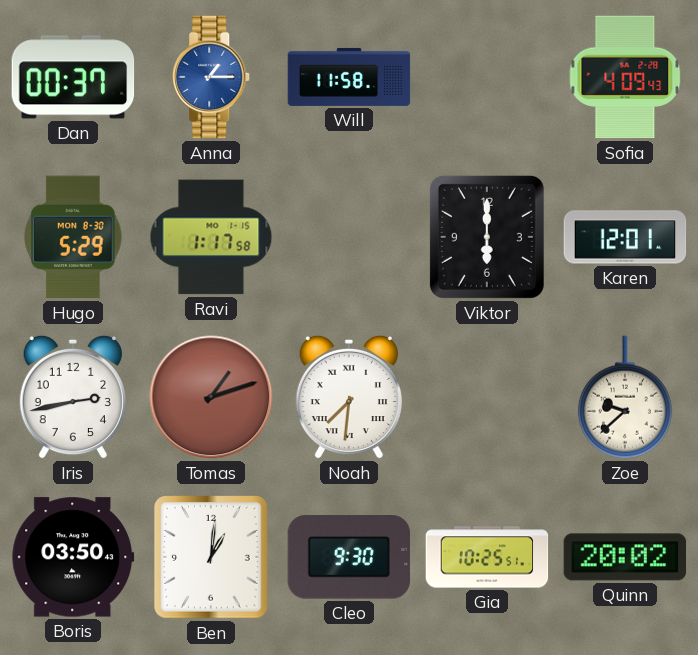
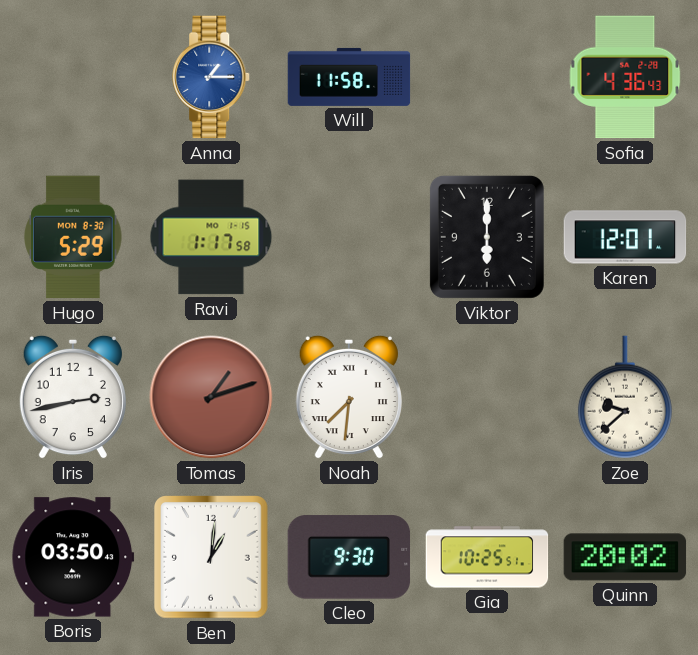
Dan: 00:37 -> none
Sofia: 4:09 -> 4:36
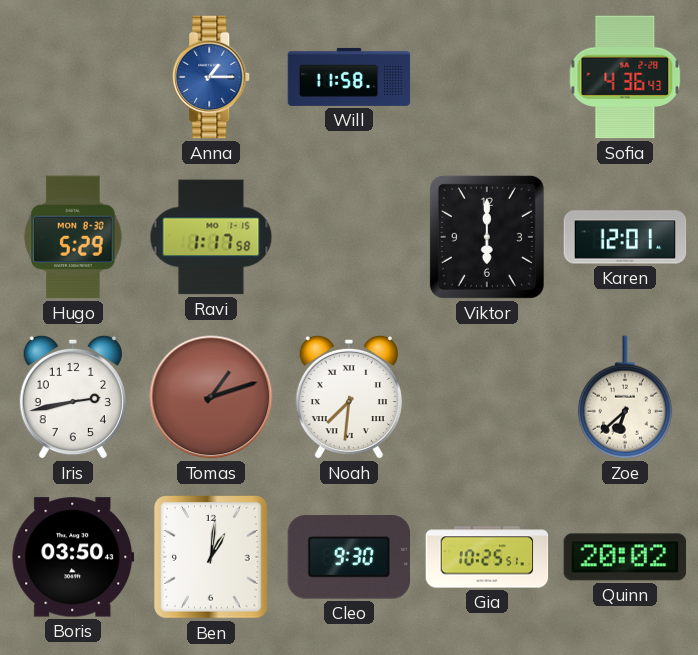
Zoe: 9:38 -> 6:38
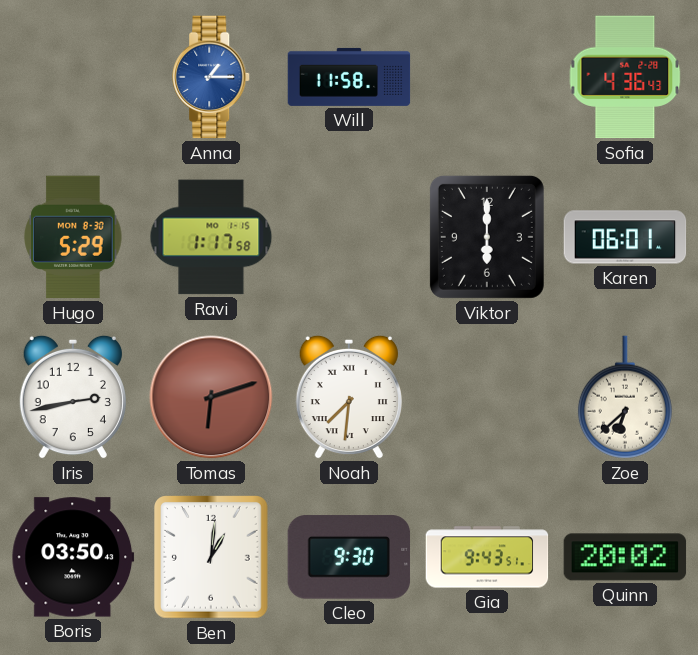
Karen: 12:01 -> 06:01
Tomas: 1:12 -> 6:12
Gia: 10:25 -> 9:43
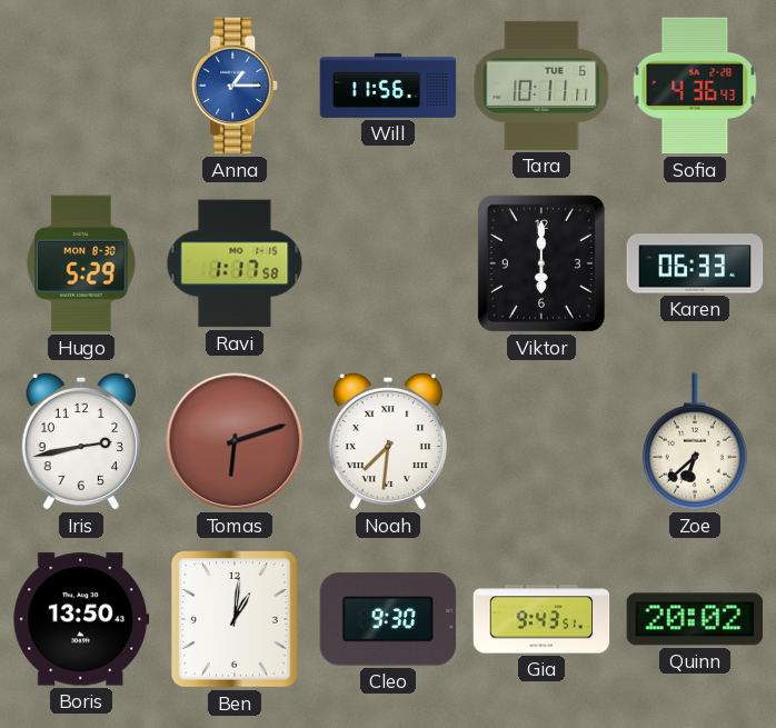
Will: 11:58 -> 11:56
Tara: none -> 10:11
Karen: 06:01 -> 06:33
Boris: 03:50 -> 13:50
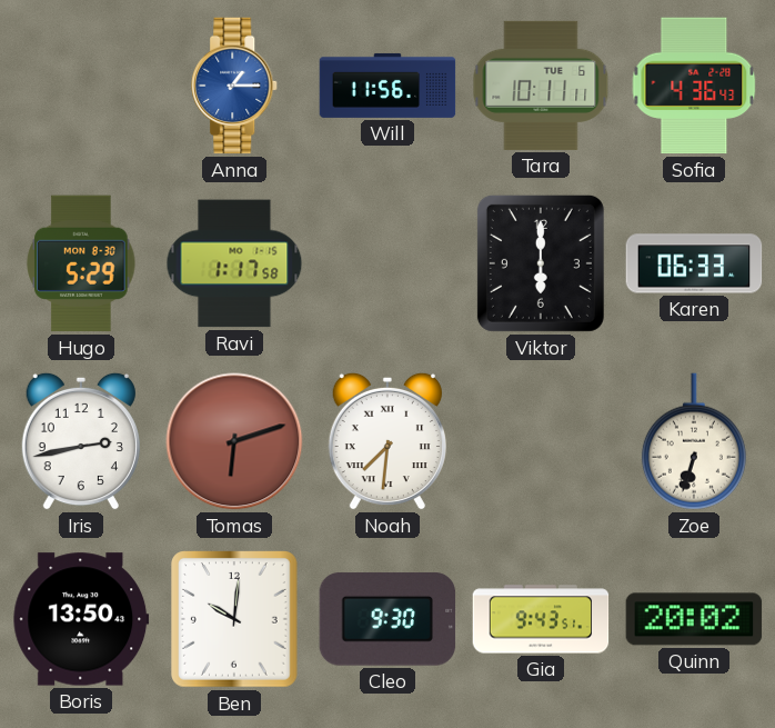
Zoe: 6:38 -> 6:33
Ben: 1:01 -> 10:01
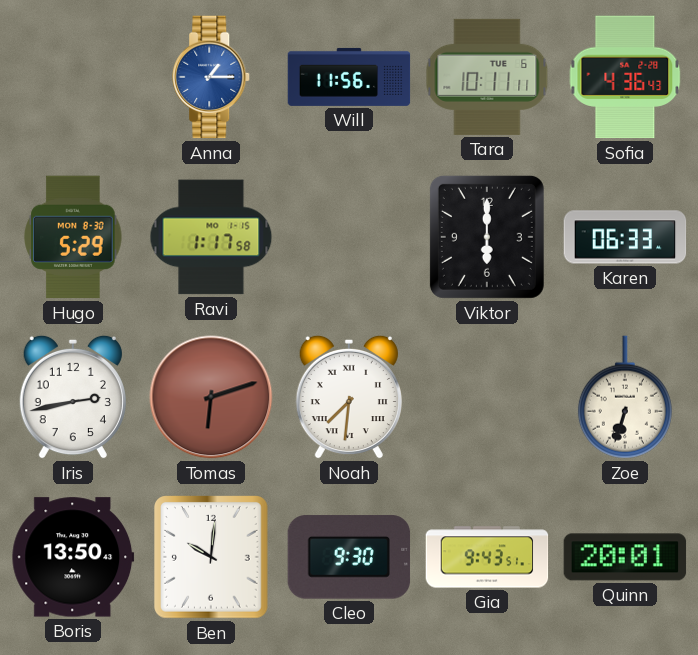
Quinn: 20:02 -> 20:01
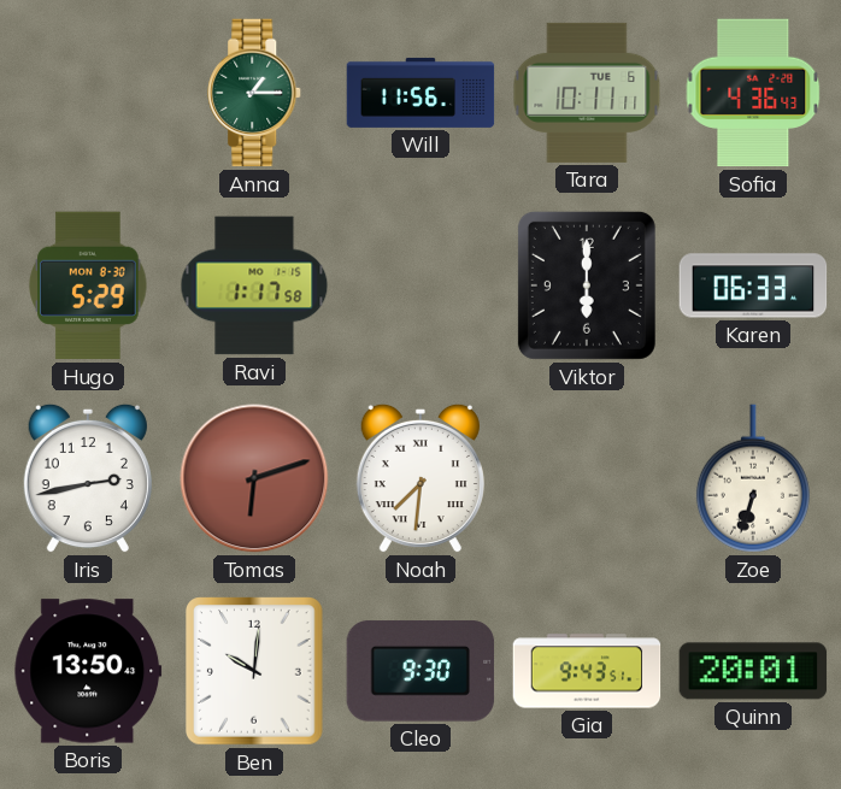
Anna dial: blue -> green
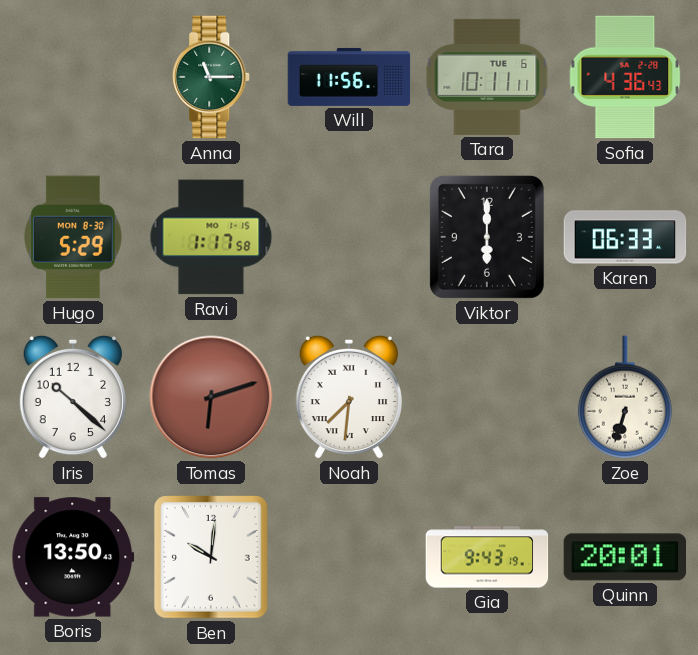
Anna: 1:15 -> 11:15
Iris: 2:43 -> 10:22
Cleo: 9:30 -> none
Gia: 9:43:51 -> 9:43:19
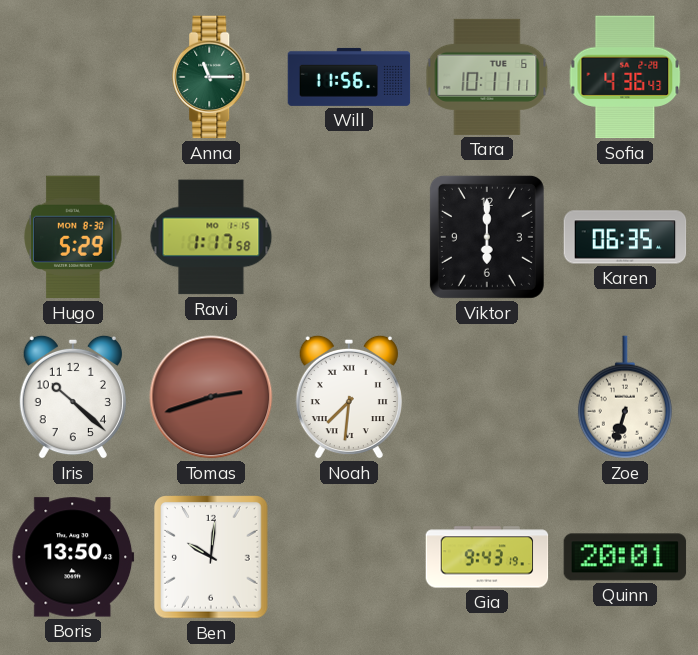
Karen: 06:33 -> 06:35
Tomas: 6:12 -> 2:42
